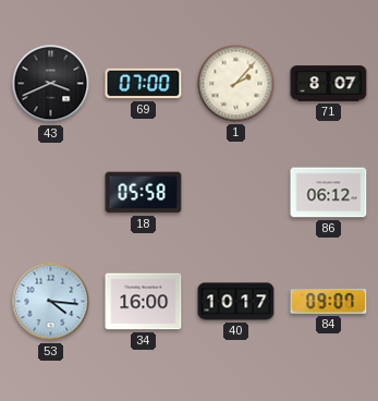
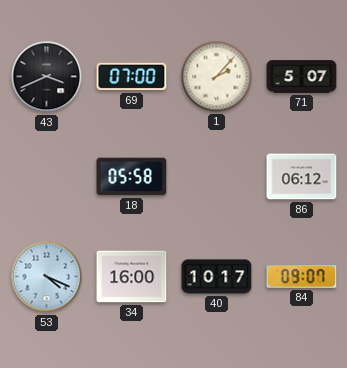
71: 8:07 -> 5:07
53: 4:16 -> 4:19
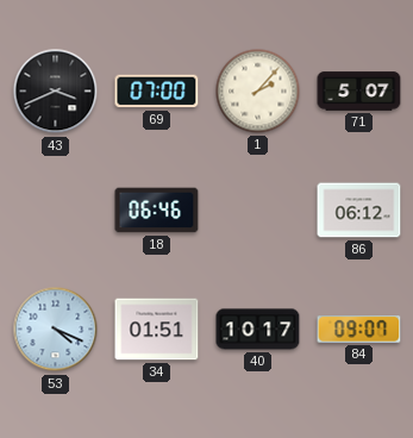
18: 05:58 -> 06:46
34: 16:00 -> 01:51
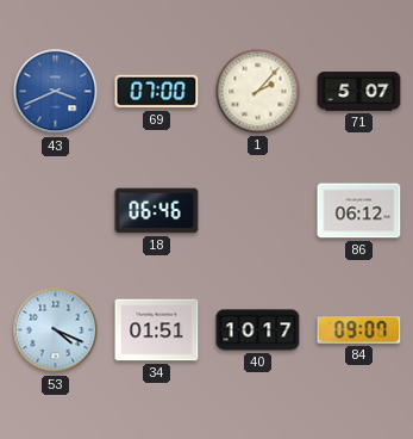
43 dial: black -> blue
